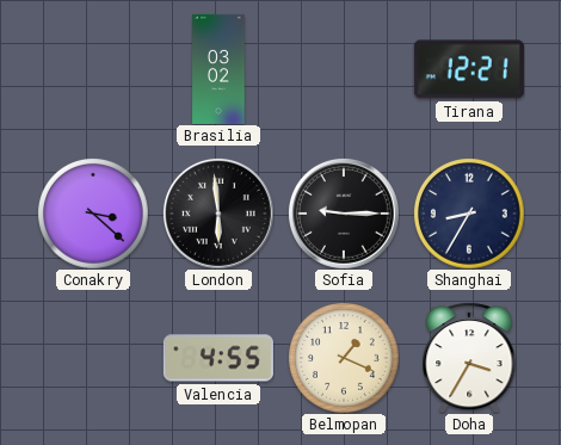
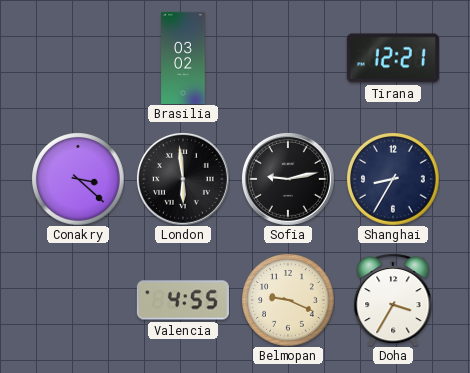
Sofia: 9:15 -> 9:13
Belmopan: 1:19 -> 9:19
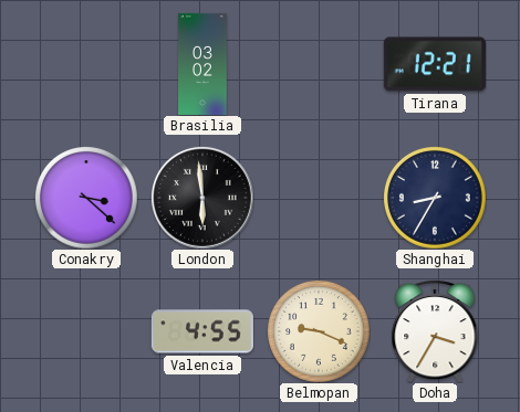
Sofia: 9:13 -> none
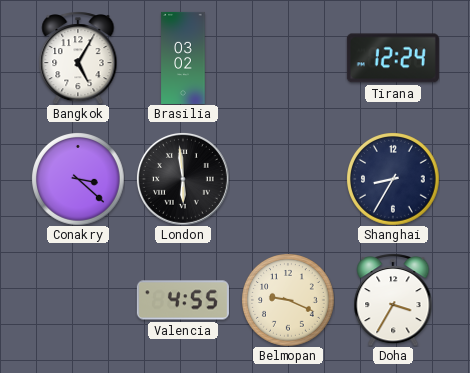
Bangkok: none -> 5:05
Tirana: 12:21 -> 12:24
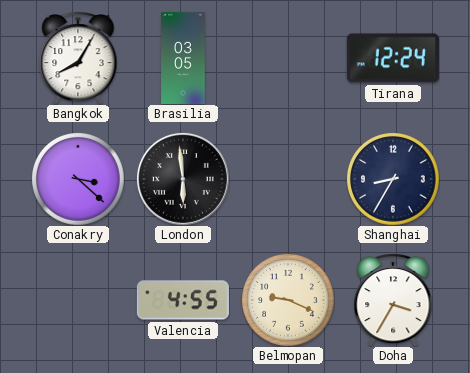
Bangkok: 5:05 -> 8:05
Brasilia: 03:02 -> 03:05
